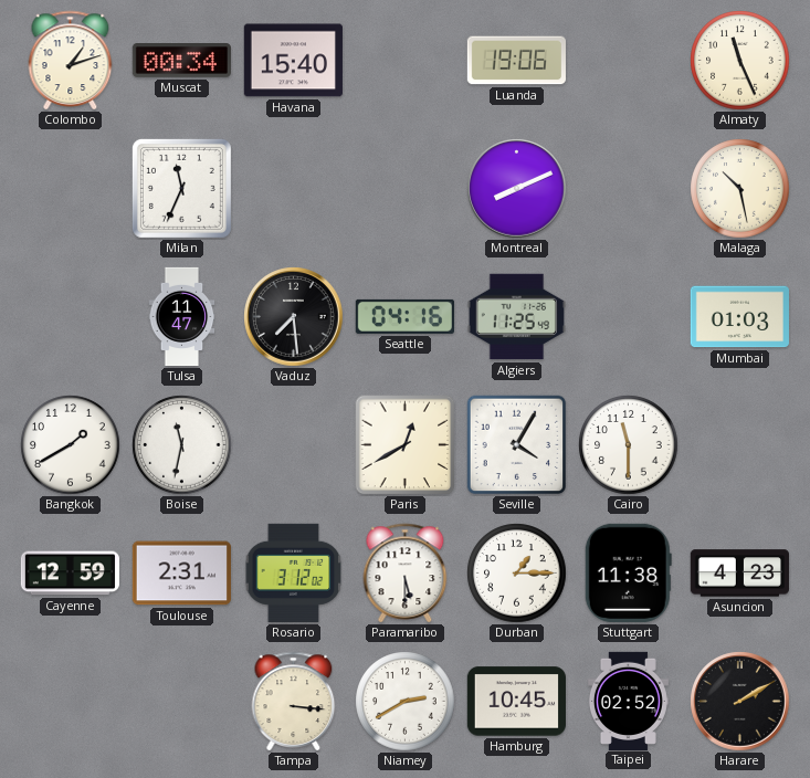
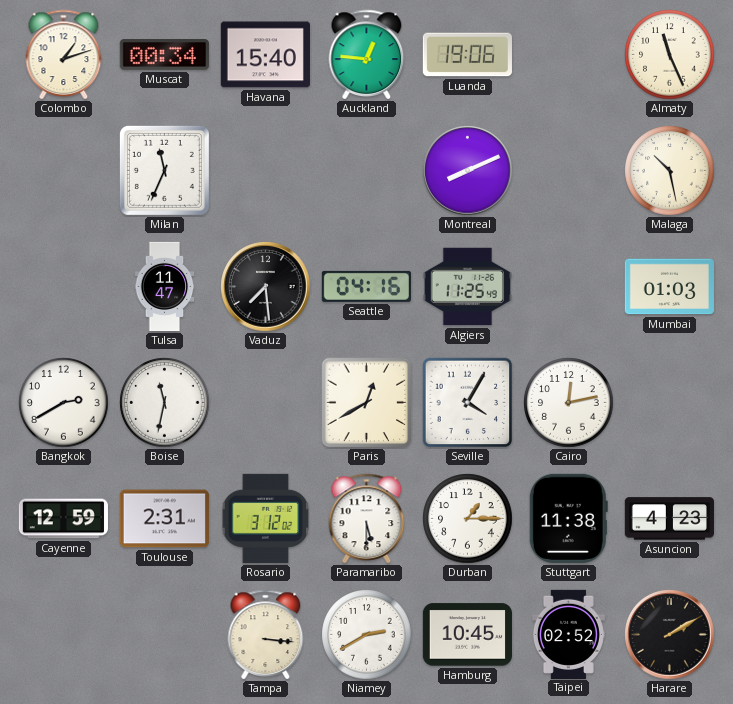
Auckland: none -> 12:46
Bangkok: 1:40 -> 2:40
Cairo: 11:30 -> 12:13
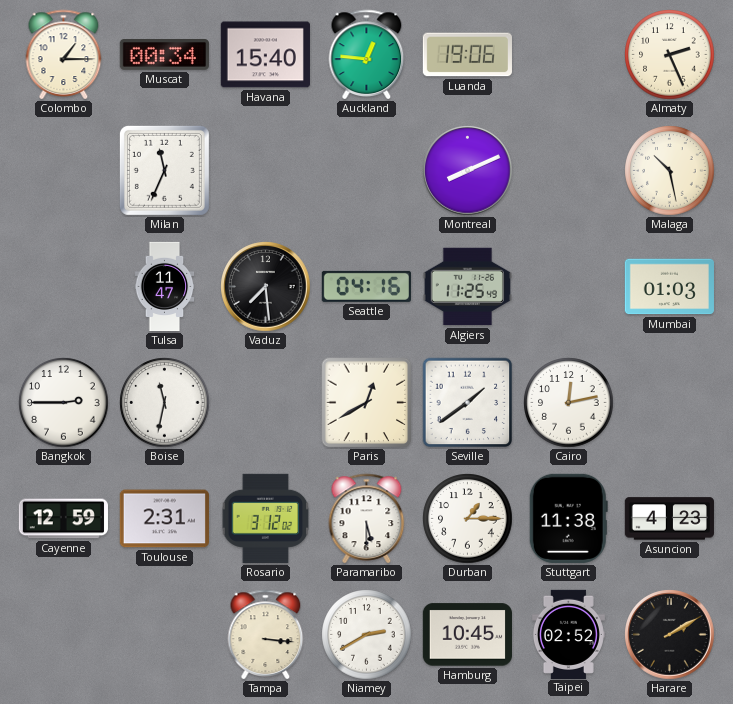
Colombo: 1:12 -> 1:15
Almaty: 11:26 -> 2:26
Bangkok: 2:40 -> 2:45
Seville: 4:05 -> 1:39
